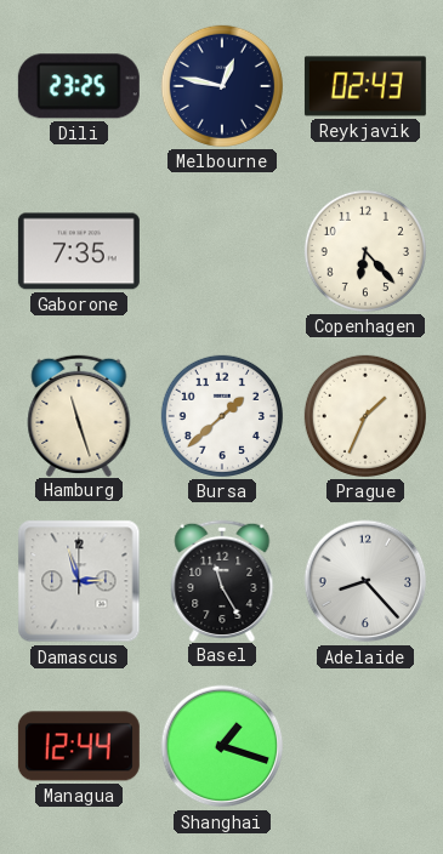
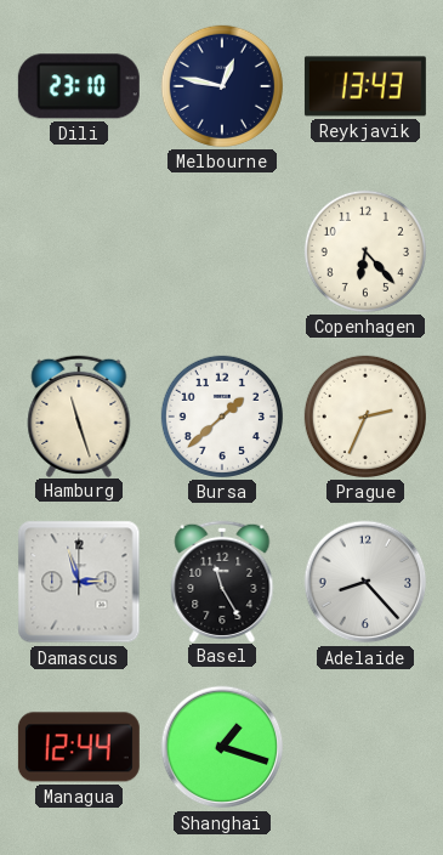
Dili: 23:25 -> 23:10
Reykjavik: 02:43 -> 13:43
Gaborone: 7:35 -> none
Prague: 1:34 -> 2:34
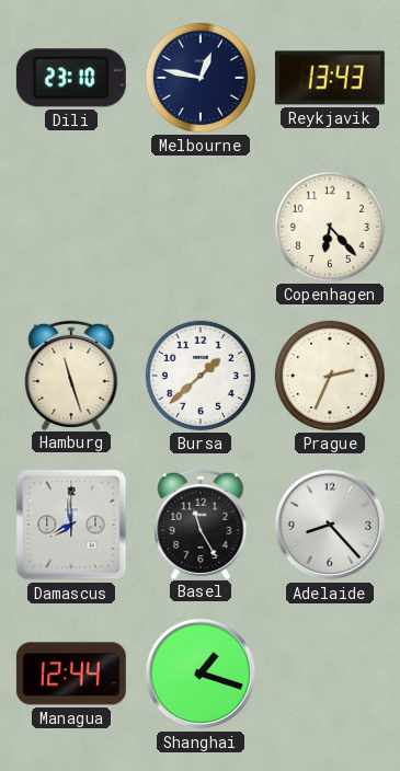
Damascus: 2:57 -> 7:59
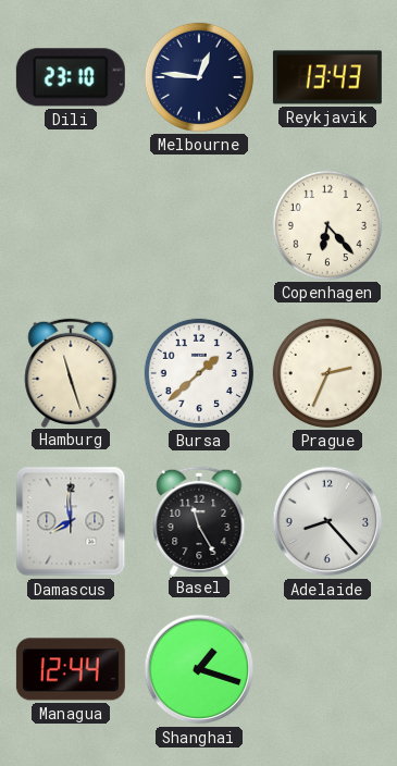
Melbourne: 12:47 -> 12:46
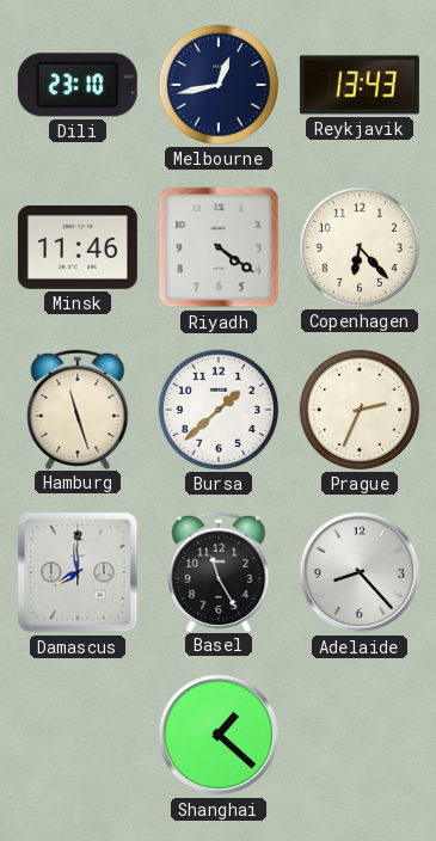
Melbourne: 12:46 -> 12:43
Minsk: none -> 11:46
Riyadh: none -> 4:21
Managua: 12:44 -> none
Shanghai: 1:18 -> 1:22
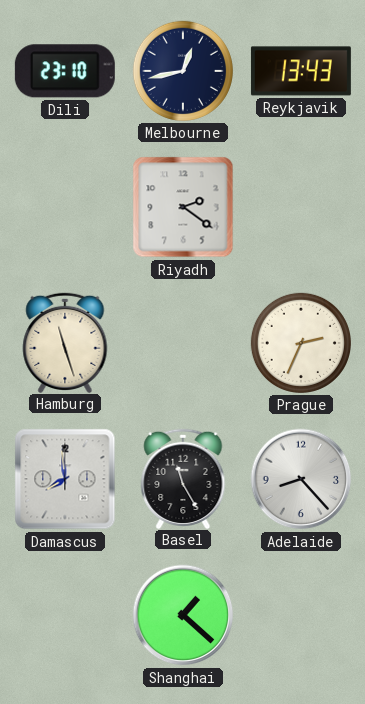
Minsk: 11:46 -> none
Riyadh: 4:21 -> 2:21
Copenhagen: 6:23 -> none
Bursa: 1:38 -> none
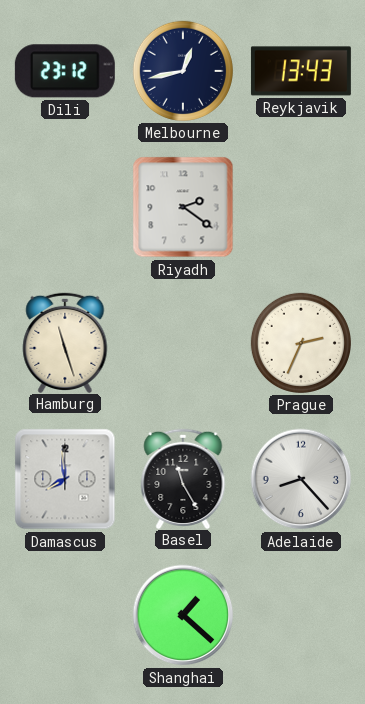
Dili: 23:10 -> 23:12
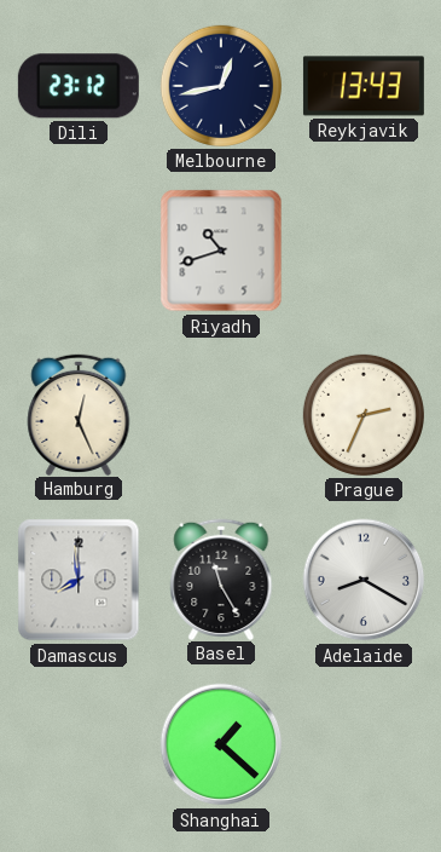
Riyadh: 2:21 -> 10:42
Hamburg: 11:27 -> 12:26
Adelaide: 8:23 -> 8:20
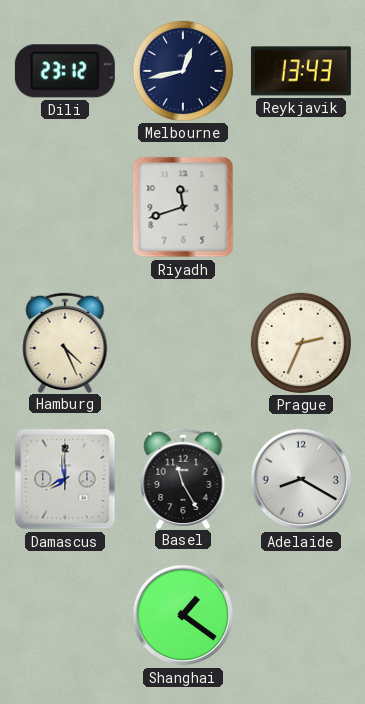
Riyadh: 10:42 -> 11:42
Hamburg: 12:26 -> 4:26
Shanghai: 1:22 -> 1:21
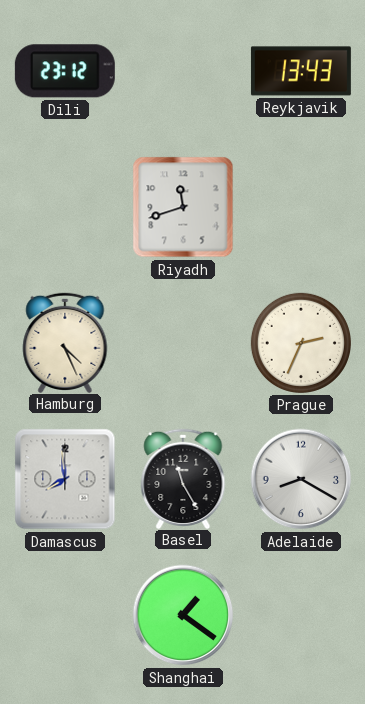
Melbourne: 12:43 -> none
